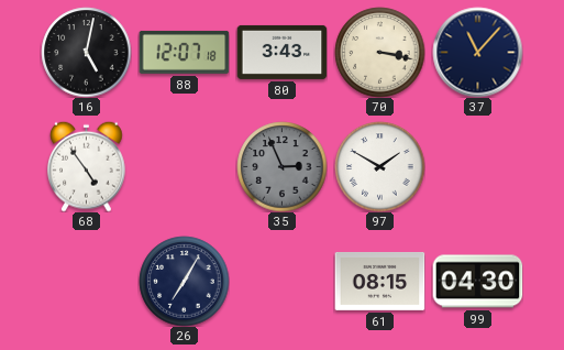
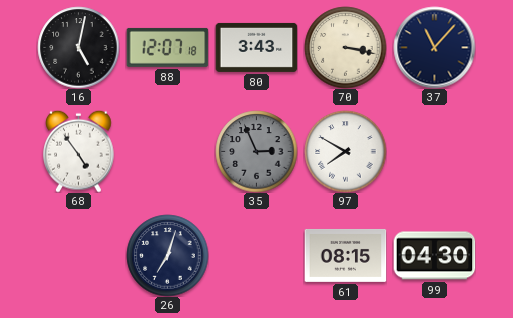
97: 1:50 -> 7:50
26: 7:05 -> 7:03
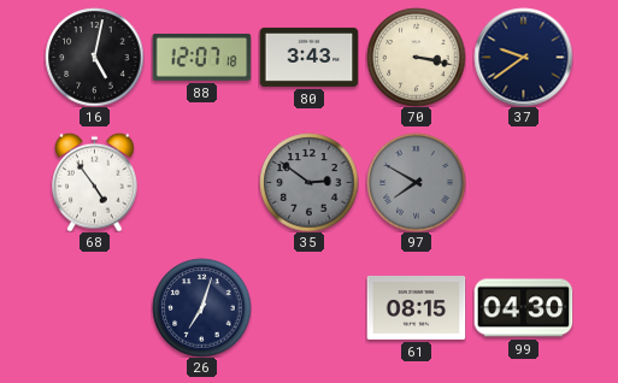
37: 11:07 -> 9:39
35: 2:56 -> 2:51
97 dial: white -> grey
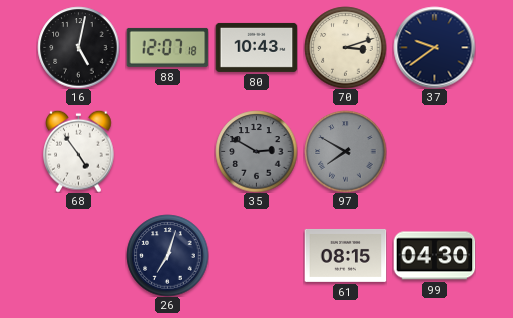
80: 3:43 -> 10:43
70: 3:17 -> 3:12
35: 2:51 -> 2:50
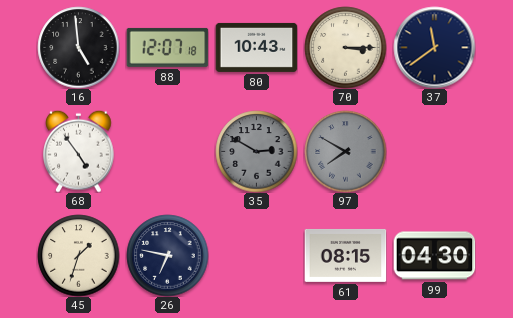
16: 5:02 -> 4:59
70: 3:12 -> 3:15
37: 9:39 -> 11:39
45: none -> 1:33
26: 7:03 -> 6:47
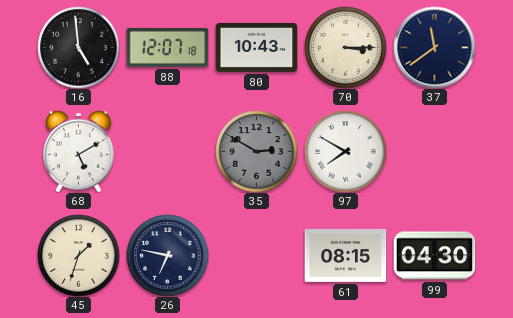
68: 4:54 -> 5:10
97 dial: grey -> white
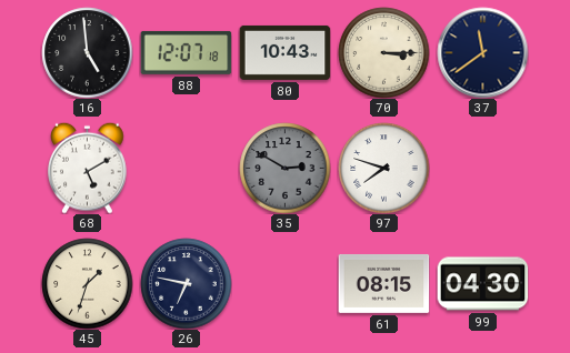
97: 7:50 -> 7:48
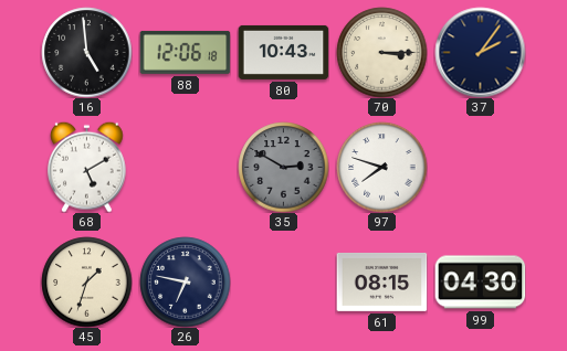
88: 12:07 -> 12:06
37: 11:39 -> 2:06
